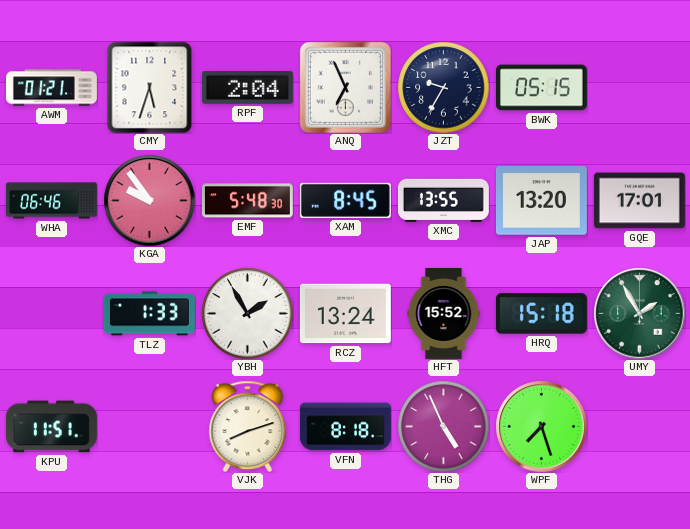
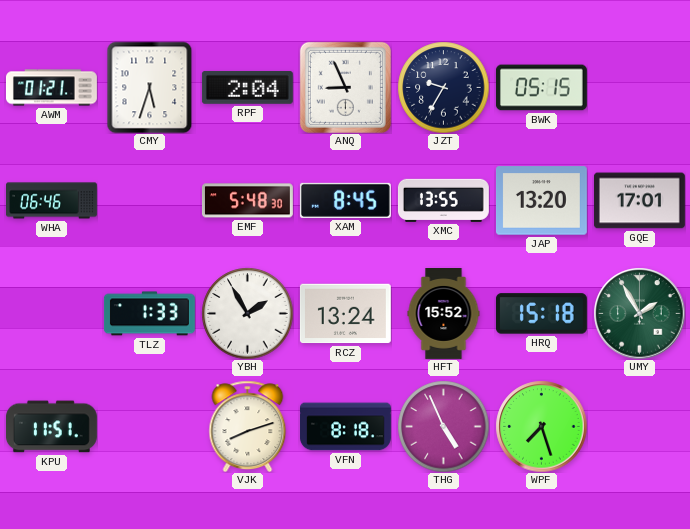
ANQ: 6:56 -> 8:56
KGA: 9:54 -> none
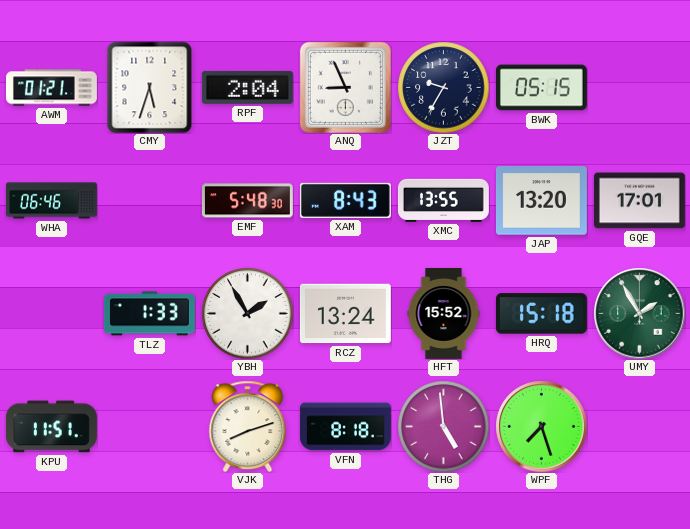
XAM: 8:45 -> 8:43
THG: 4:56 -> 4:59
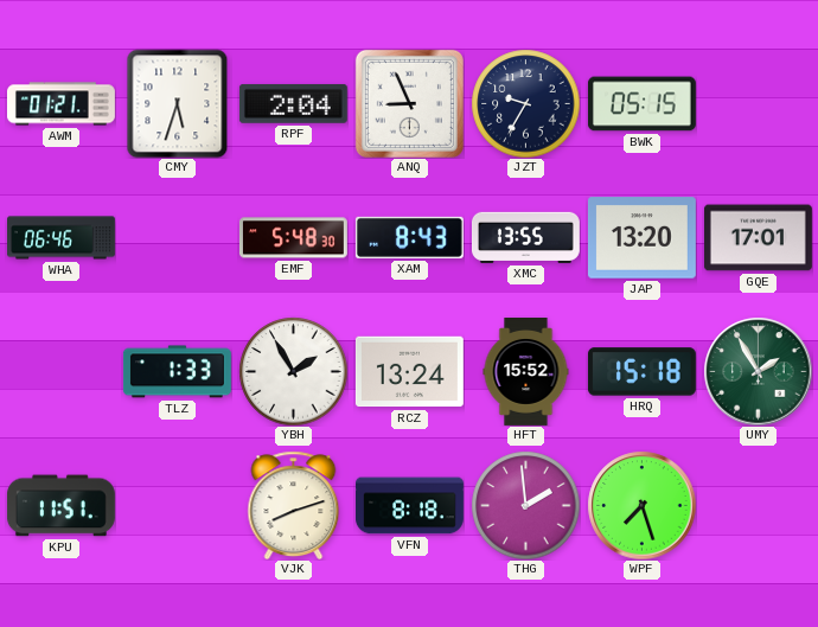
THG: 4:59 -> 1:59
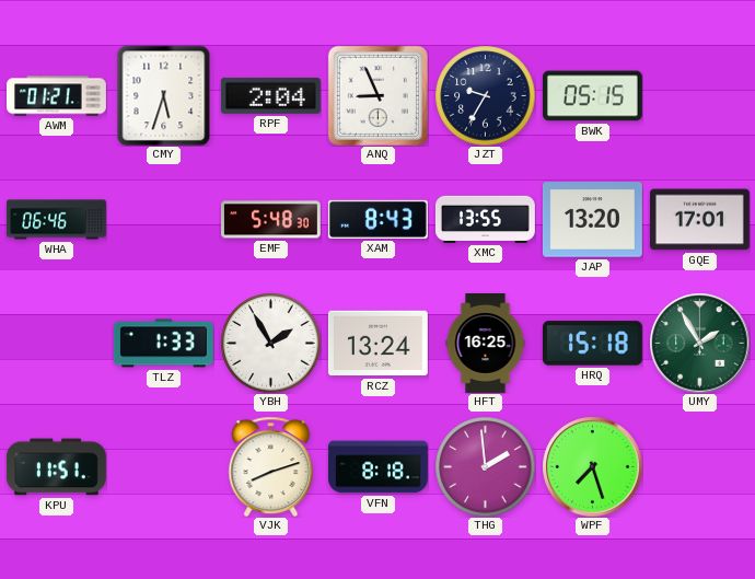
HFT: 15:52 -> 16:25
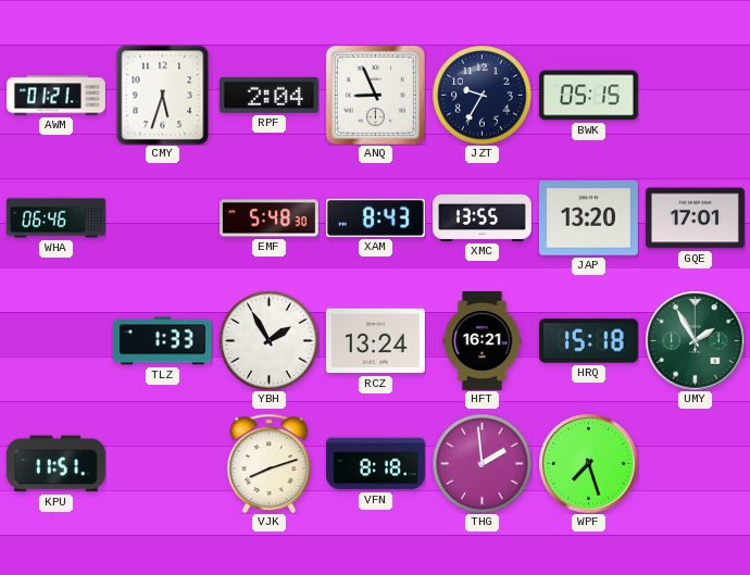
HFT: 16:25 -> 16:21
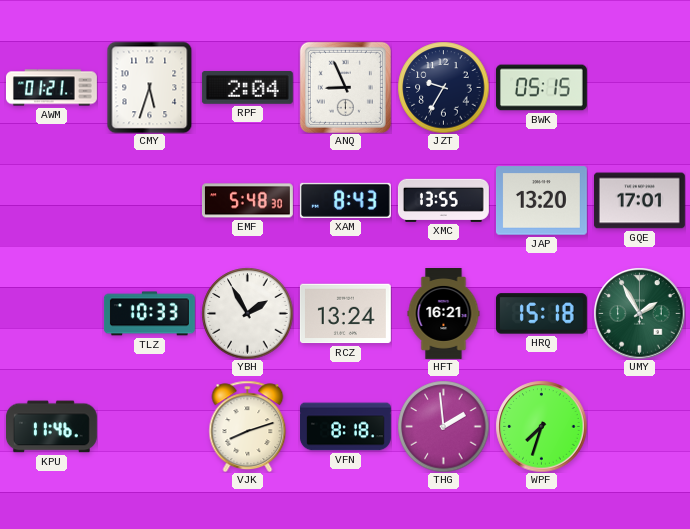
WHA: 06:46 -> none
TLZ: 1:33 -> 10:33
KPU: 11:51 -> 11:46
WPF: 7:27 -> 7:33
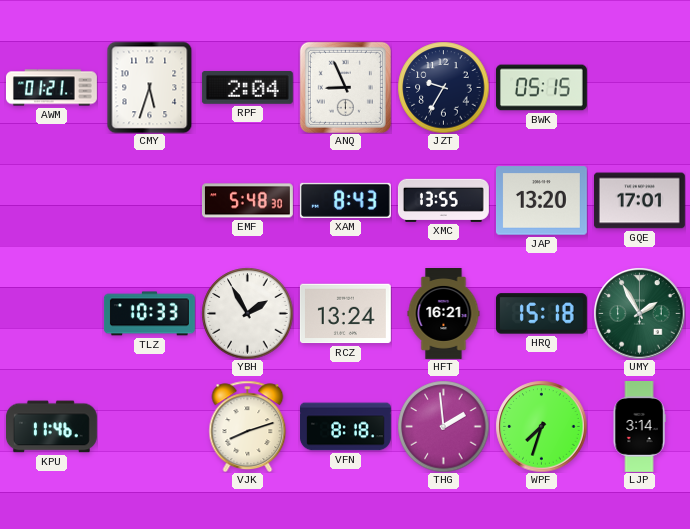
LJP: none -> 3:14
